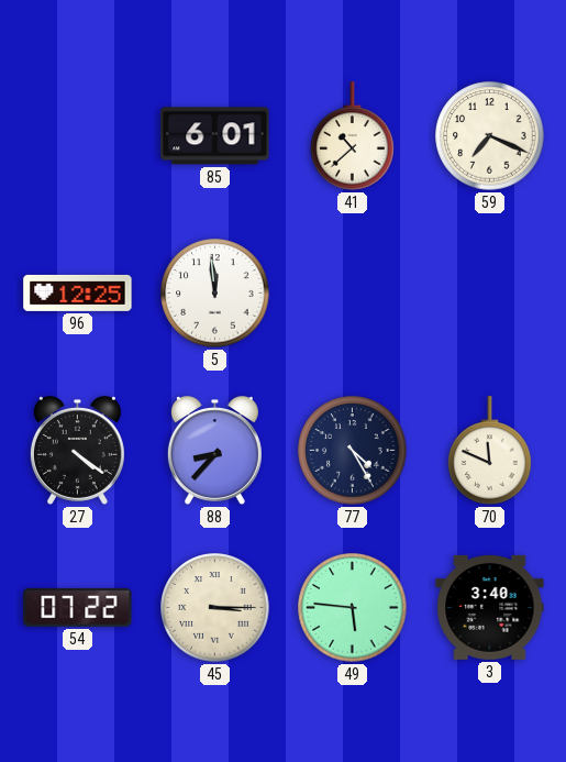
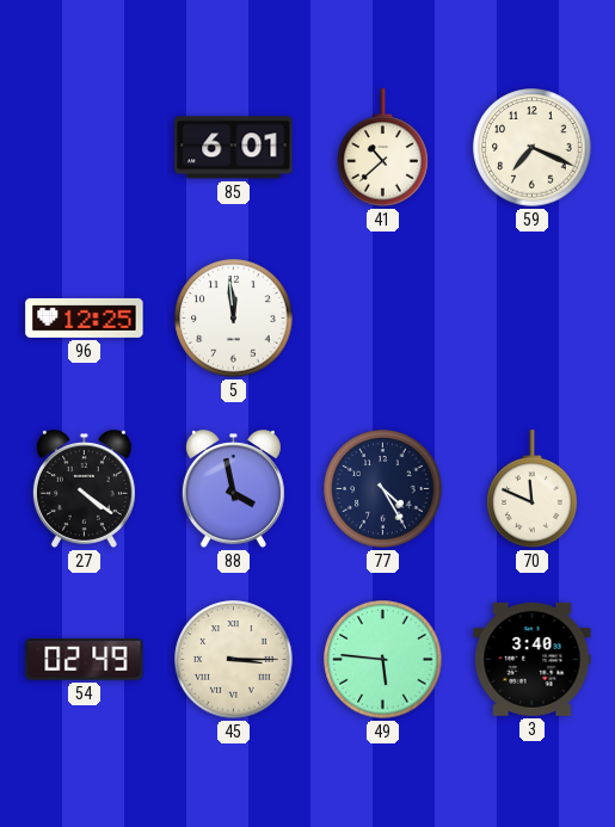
88: 8:37 -> 3:58
54: 07:22 -> 02:49
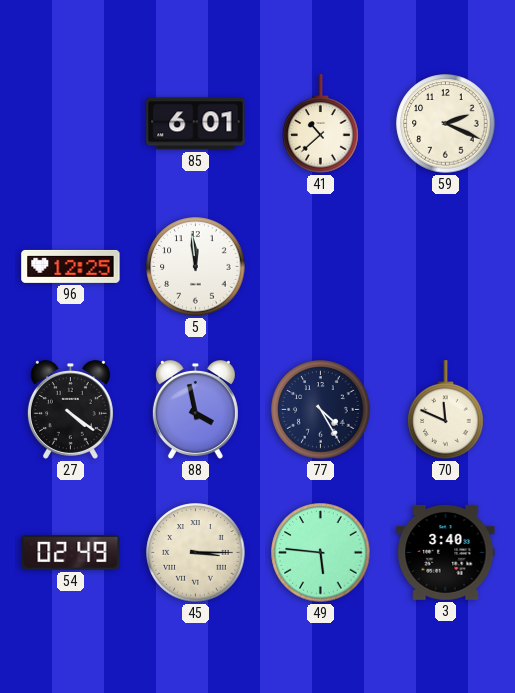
59: 7:19 -> 2:19
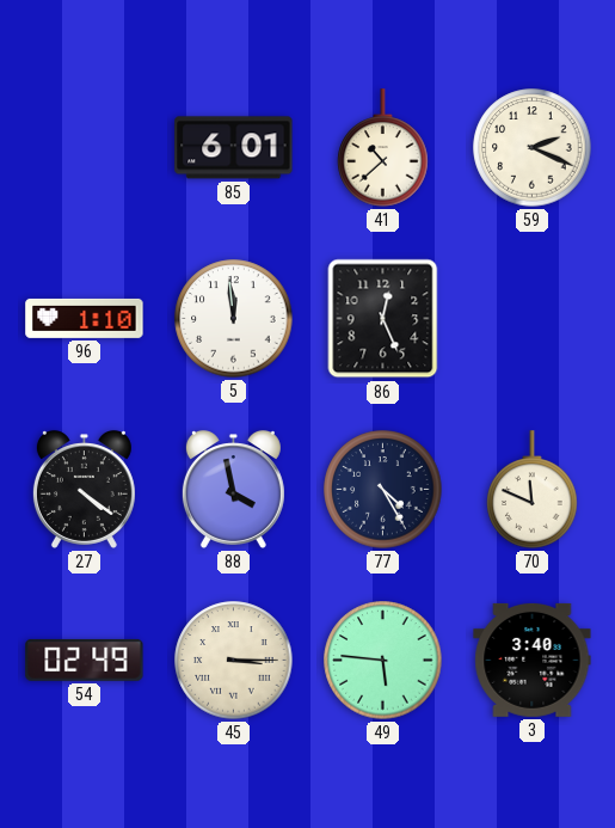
96: 12:25 -> 1:10
86: none -> 12:26
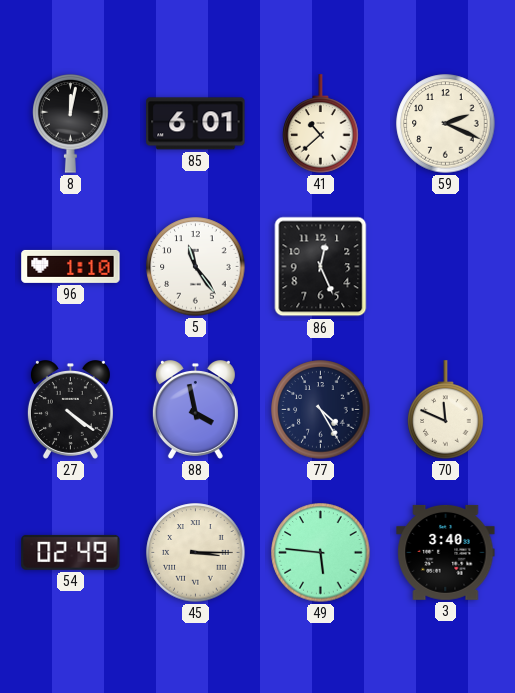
8: none -> 12:02
5: 11:59 -> 11:24
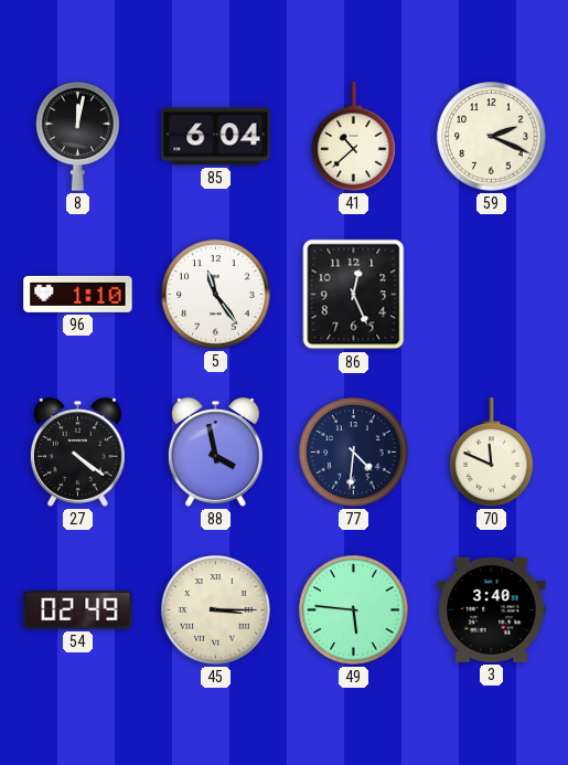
85: 6:01 -> 6:04
77: 4:25 -> 4:31
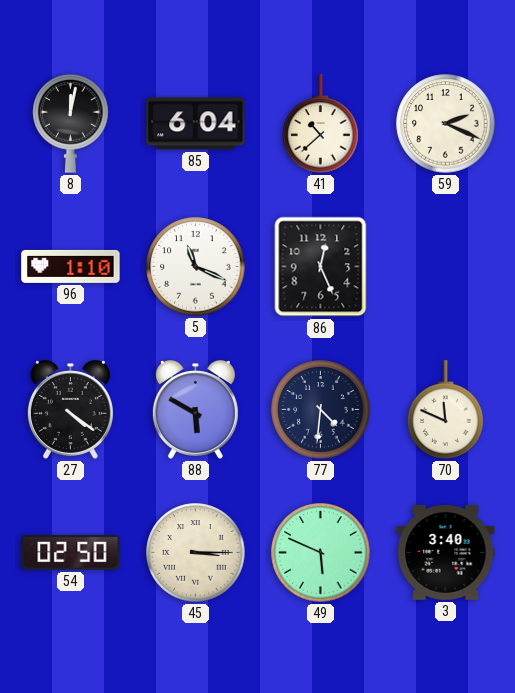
5: 11:24 -> 11:19
88: 3:58 -> 5:50
54: 02:49 -> 02:50
49: 5:46 -> 5:49
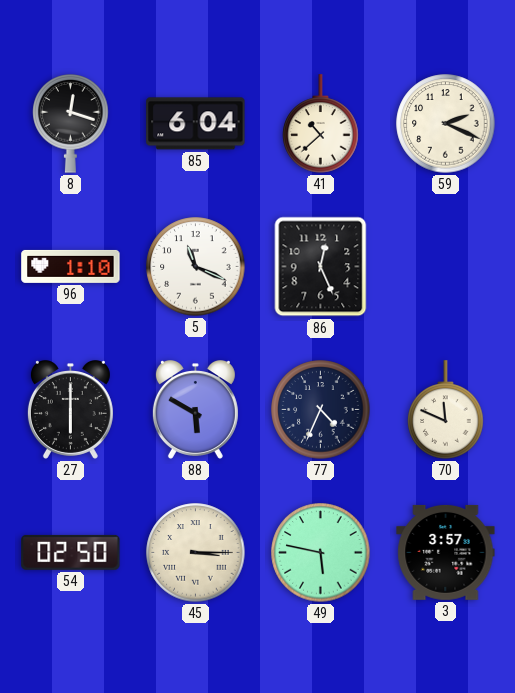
8: 12:02 -> 12:18
27: 4:21 -> 6:00
77: 4:31 -> 4:34
49: 5:49 -> 5:47
3: 3:40 -> 3:57
